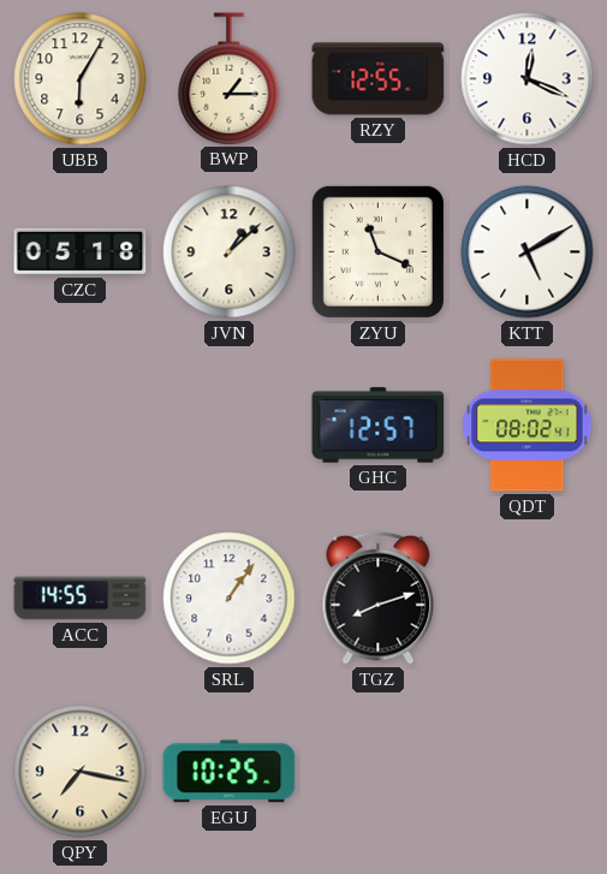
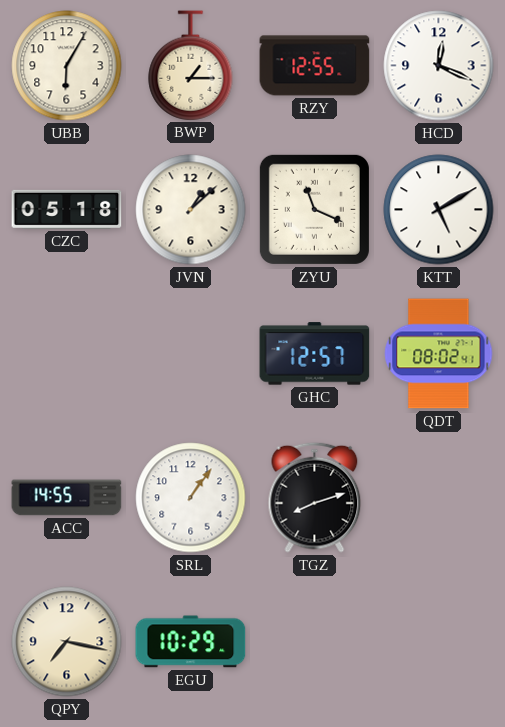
EGU: 10:25 -> 10:29
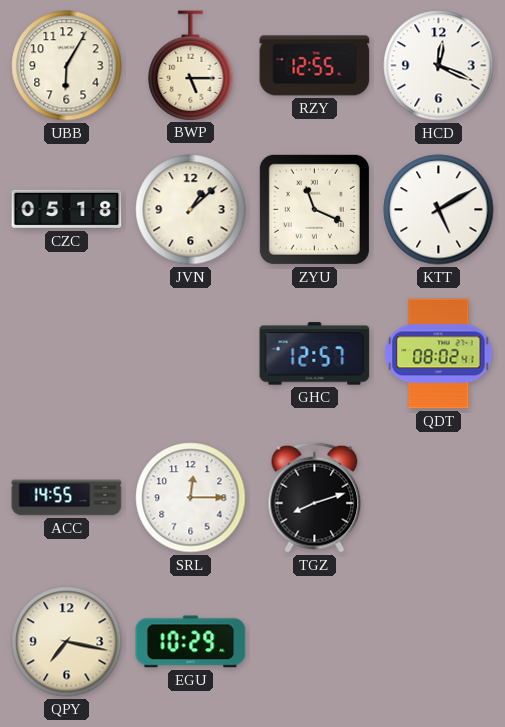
BWP: 1:15 -> 5:15
SRL: 1:06 -> 12:15
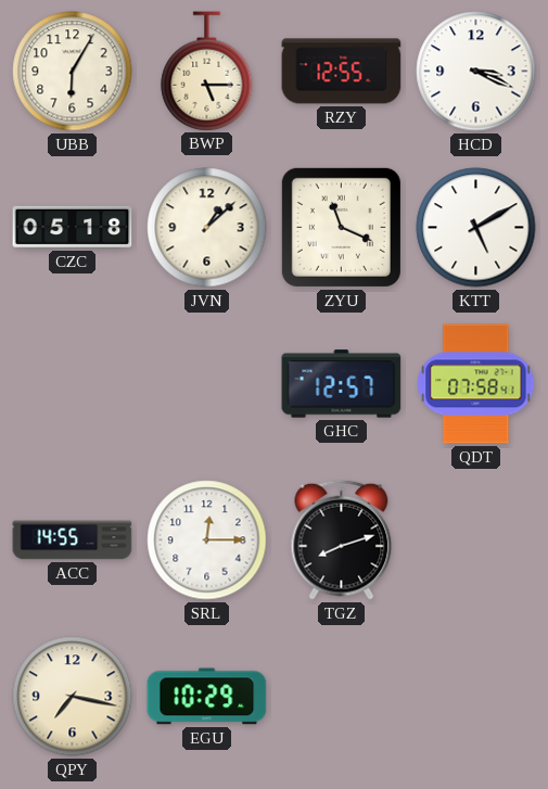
HCD: 12:19 -> 3:19
QDT: 08:02 -> 07:58
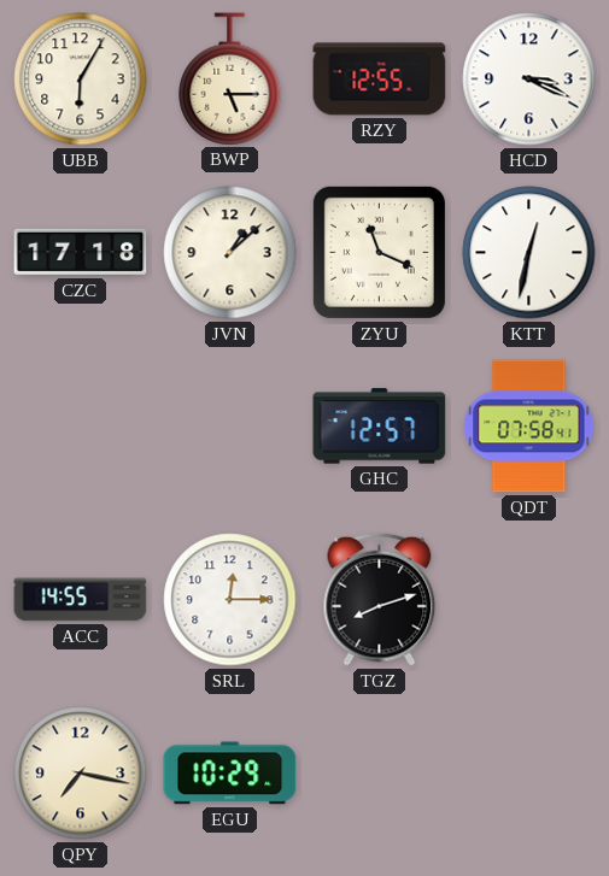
CZC: 05:18 -> 17:18
KTT: 5:10 -> 12:32
